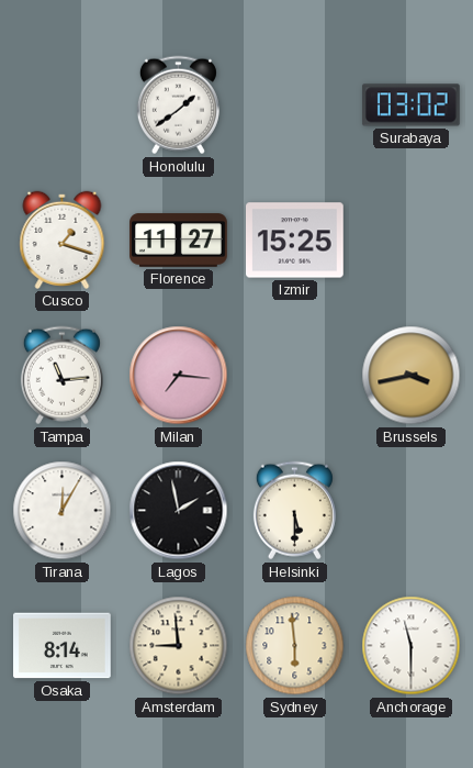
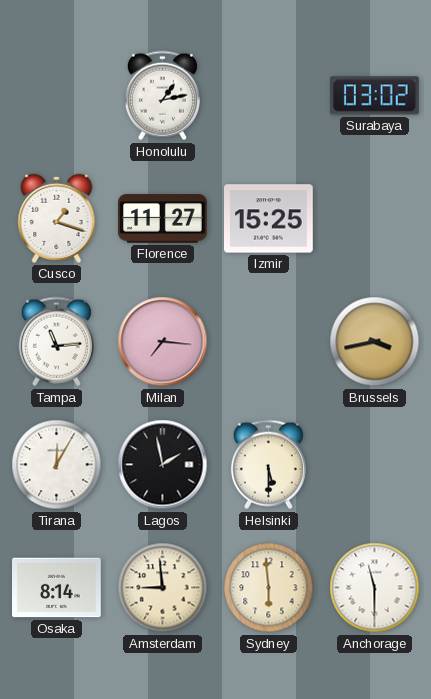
Honolulu: 1:39 -> 1:13
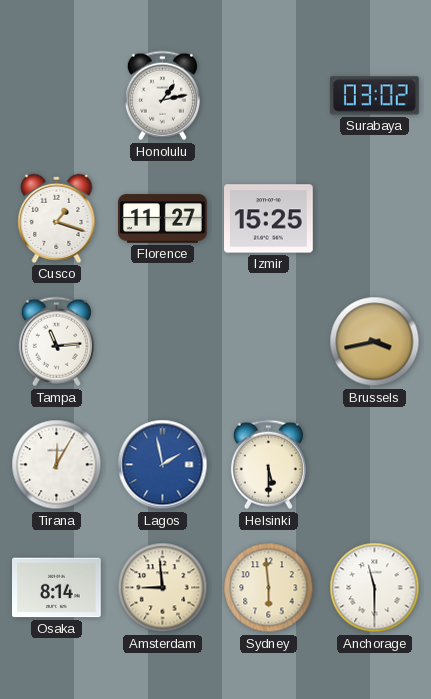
Milan: 7:16 -> none
Lagos dial: black -> blue
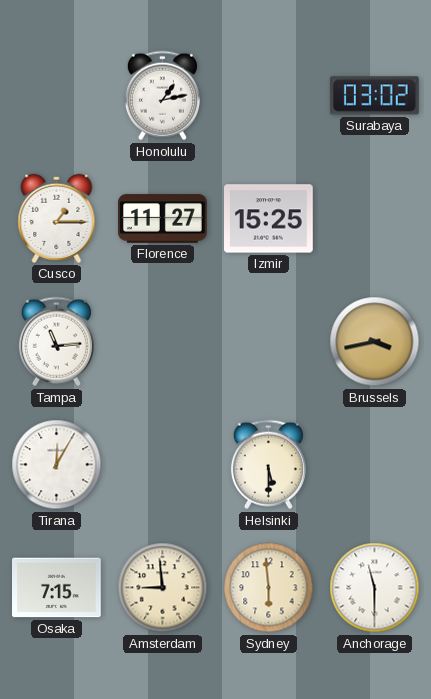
Cusco: 1:18 -> 1:15
Lagos: 1:58 -> none
Osaka: 8:14 -> 7:15
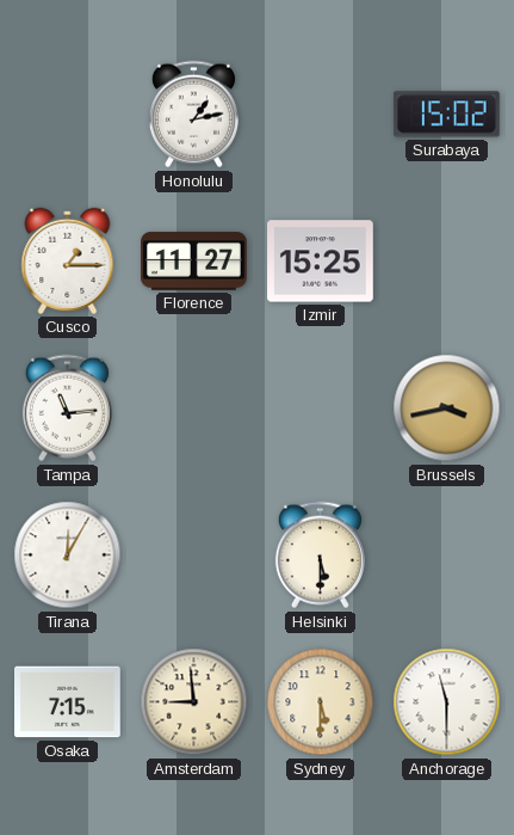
Surabaya: 03:02 -> 15:02
Sydney: 5:59 -> 5:30
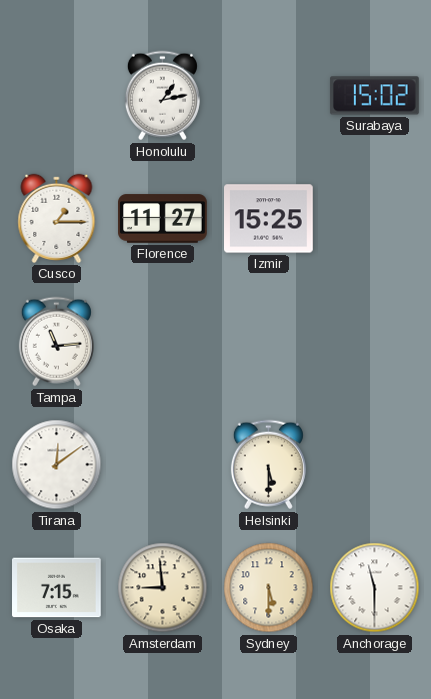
Brussels: 3:43 -> none
Tirana: 12:05 -> 12:09
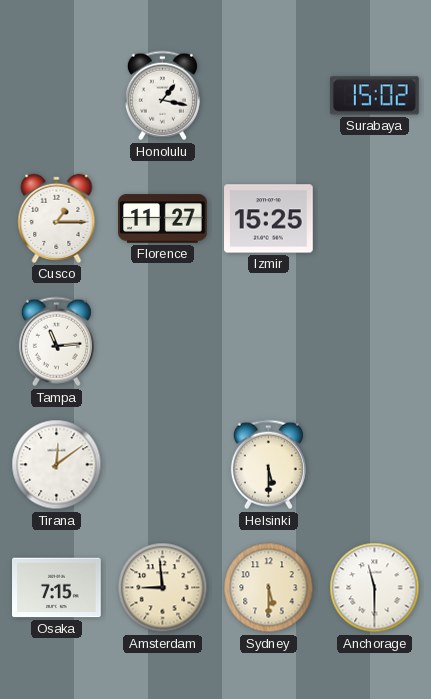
Honolulu: 1:13 -> 1:17
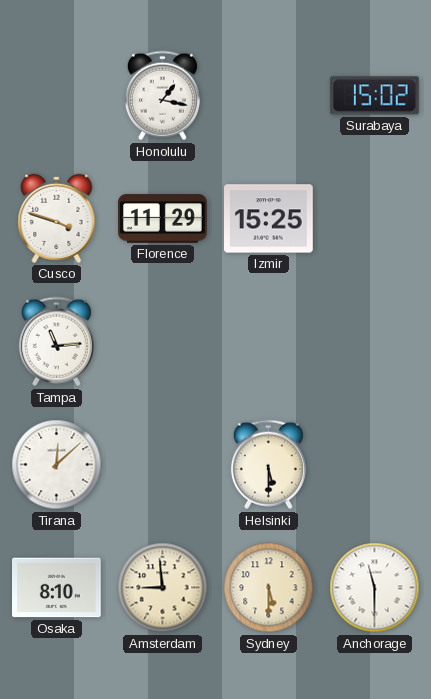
Cusco: 1:15 -> 3:48
Florence: 11:27 -> 11:29
Tirana: 12:09 -> 12:08
Osaka: 7:15 -> 8:10
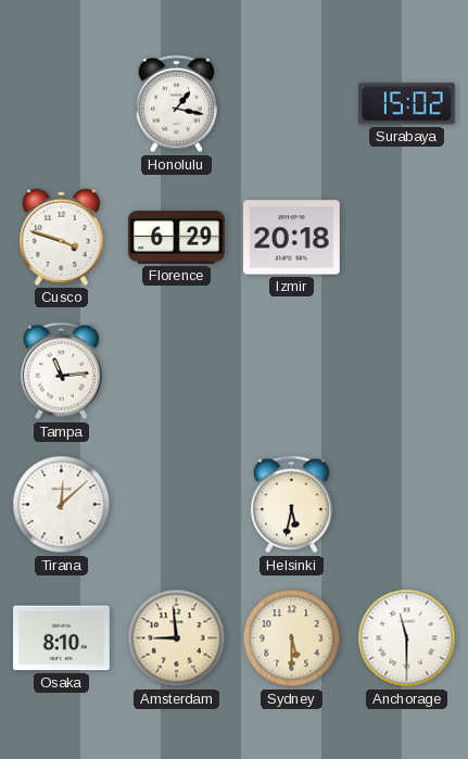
Florence: 11:29 -> 6:29
Izmir: 15:25 -> 20:18
Helsinki: 5:30 -> 5:32
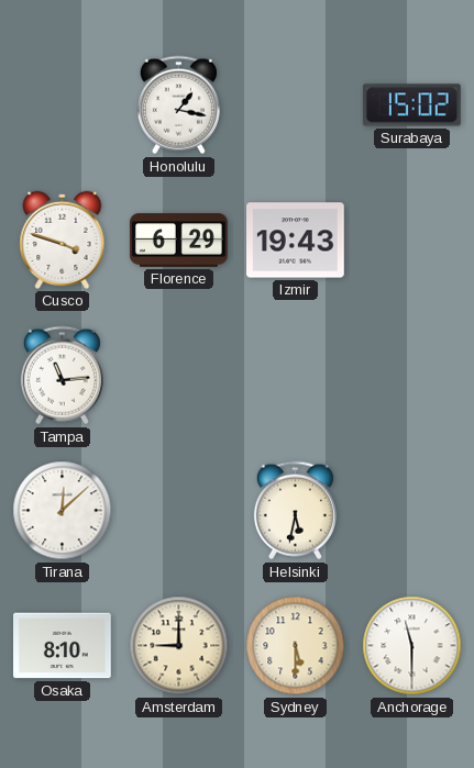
Izmir: 20:18 -> 19:43
Amsterdam: 8:59 -> 9:00
